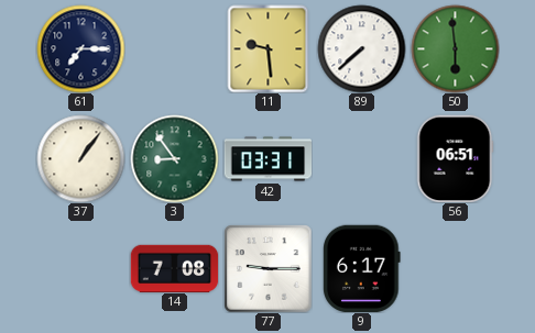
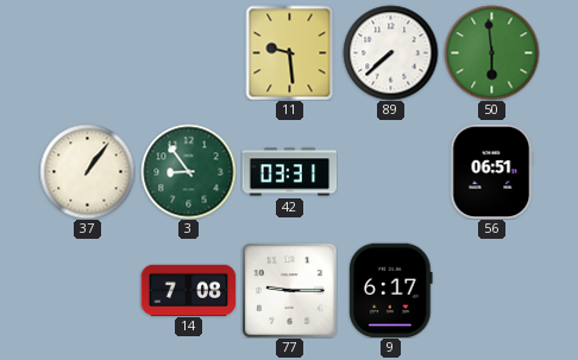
61: 7:15 -> none
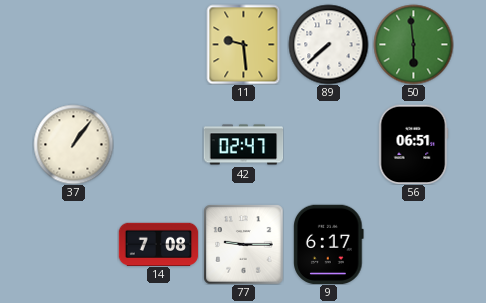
3: 8:54 -> none
42: 03:31 -> 02:47
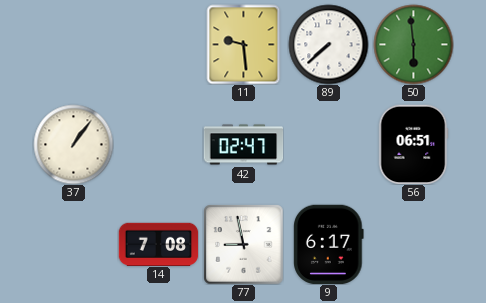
77: 9:15 -> 8:58
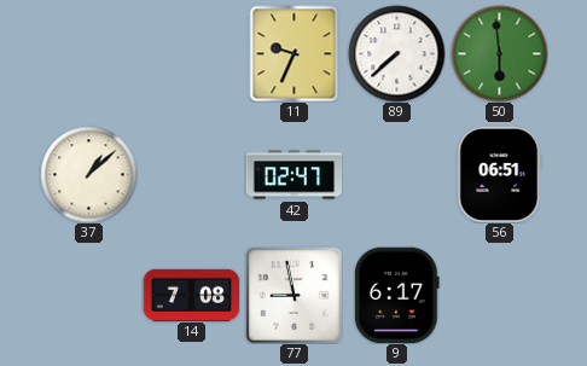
11: 9:29 -> 9:34
37: 1:06 -> 1:08
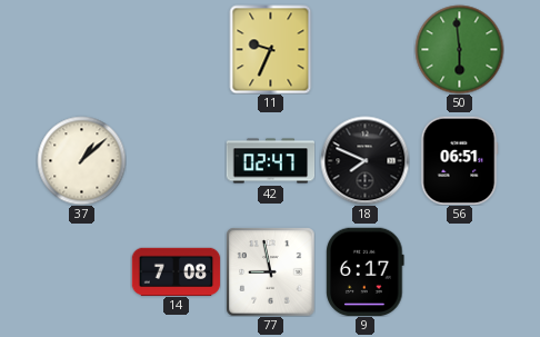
89: 7:38 -> none
18: none -> 7:49
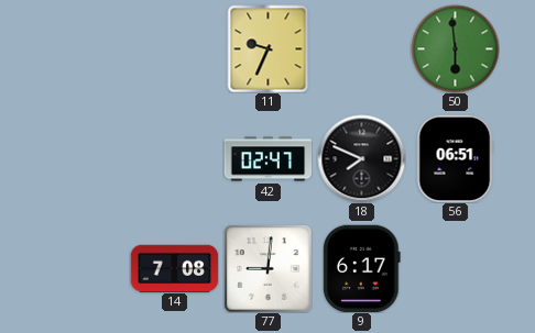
37: 1:08 -> none
77: 8:58 -> 9:01
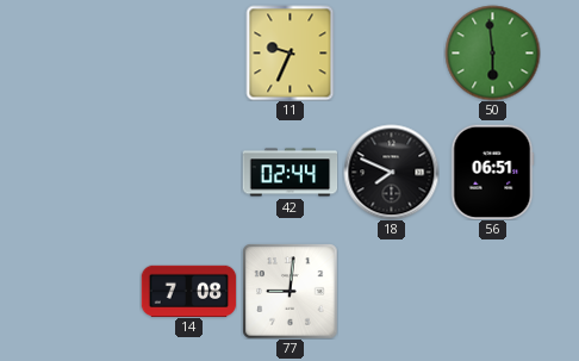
42: 02:47 -> 02:44
9: 6:17 -> none
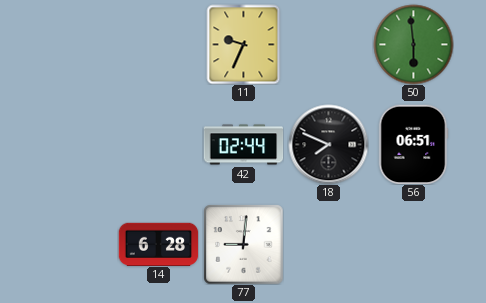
14: 7:08 -> 6:28
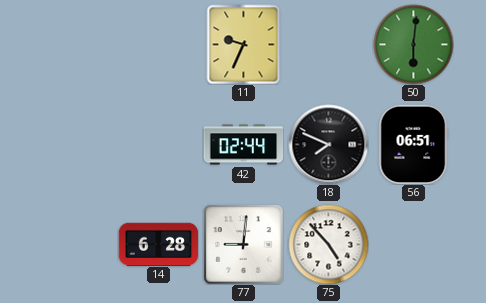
50: 5:59 -> 6:01
75: none -> 4:53
